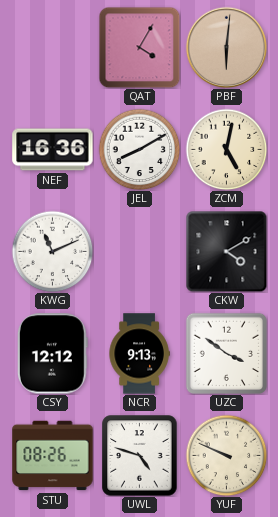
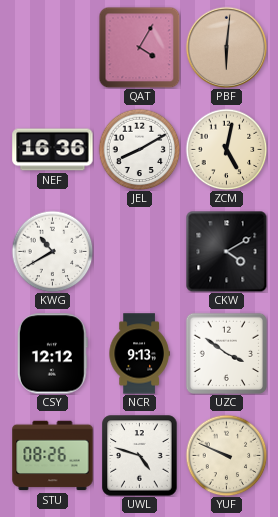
KWG: 11:11 -> 10:40
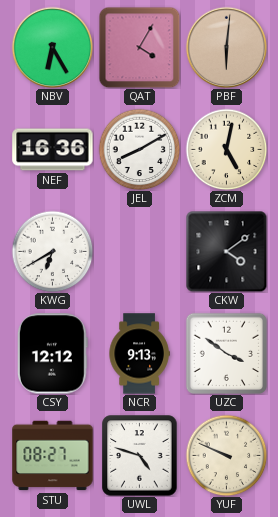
NBV: none -> 6:25
KWG: 10:40 -> 6:40
CKW: 4:10 -> 4:09
STU: 08:26 -> 08:27
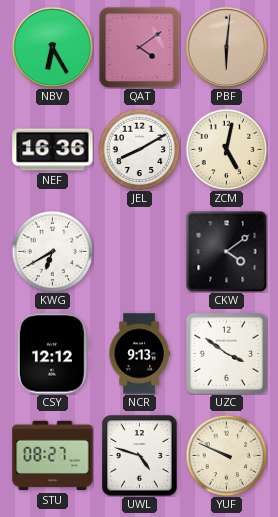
QAT: 4:05 -> 4:09
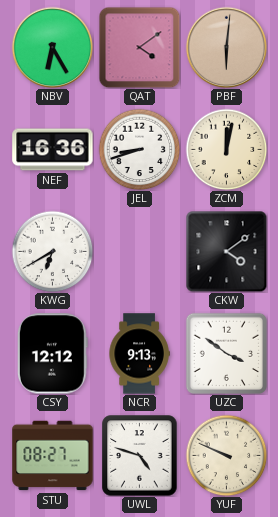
JEL: 8:10 -> 8:42
ZCM: 5:02 -> 12:02
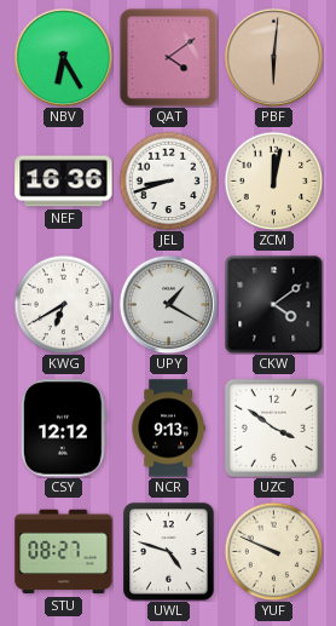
UPY: none -> 1:20
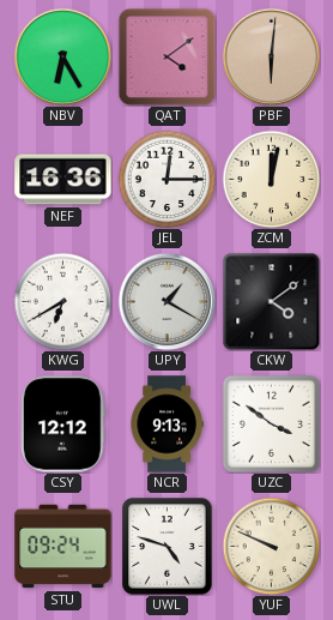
JEL: 8:42 -> 12:15
STU: 08:27 -> 09:24
